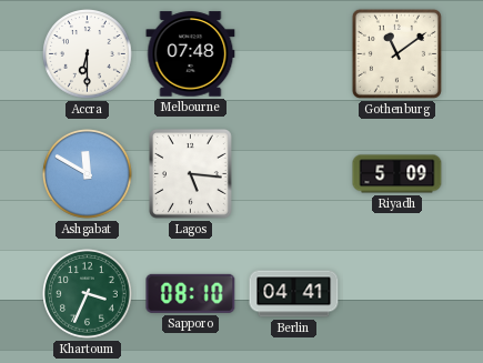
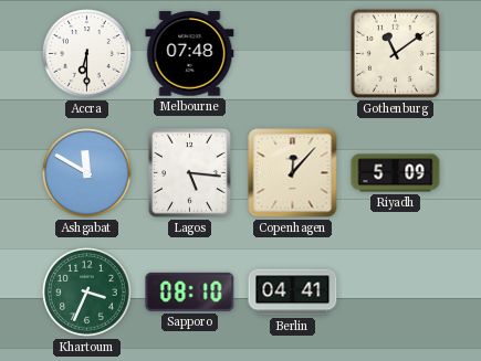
Copenhagen: none -> 12:07
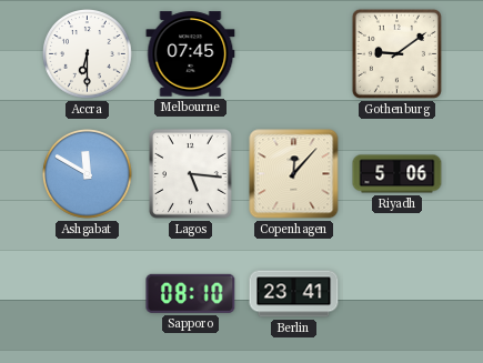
Melbourne: 07:48 -> 07:45
Gothenburg: 11:09 -> 9:09
Riyadh: 5:09 -> 5:06
Khartoum: 3:34 -> none
Berlin: 04:41 -> 23:41
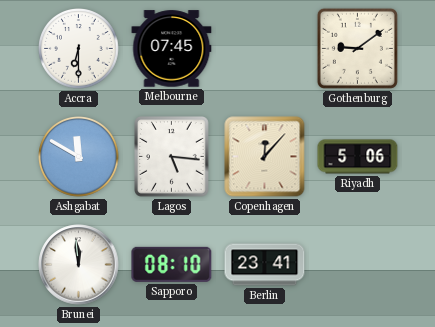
Brunei: none -> 11:59
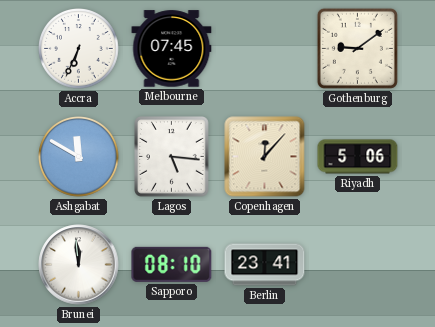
Accra: 6:30 -> 6:34
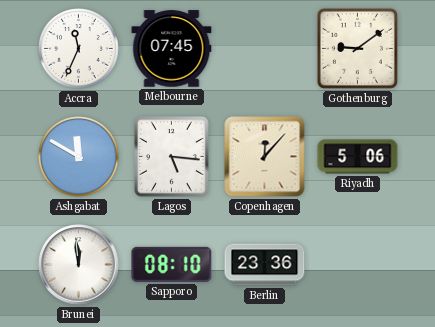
Accra: 6:34 -> 11:34
Berlin: 23:41 -> 23:36
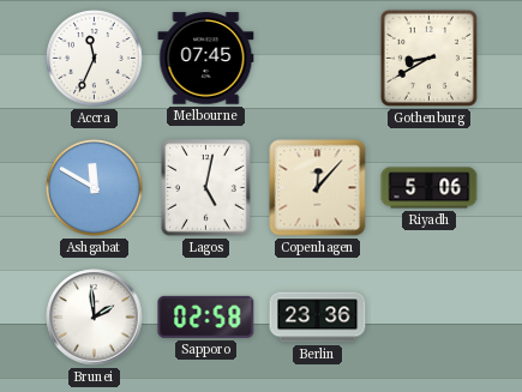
Gothenburg: 9:09 -> 8:40
Lagos: 5:16 -> 5:02
Brunei: 11:59 -> 1:59
Sapporo: 08:10 -> 02:58
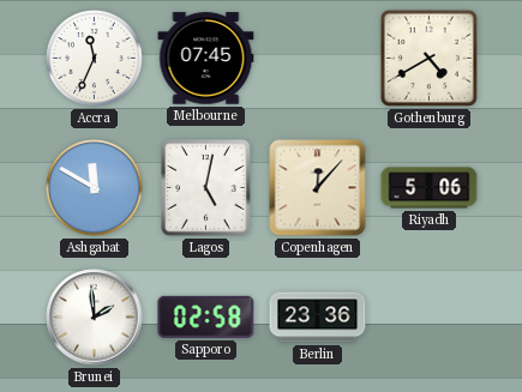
Gothenburg: 8:40 -> 4:40
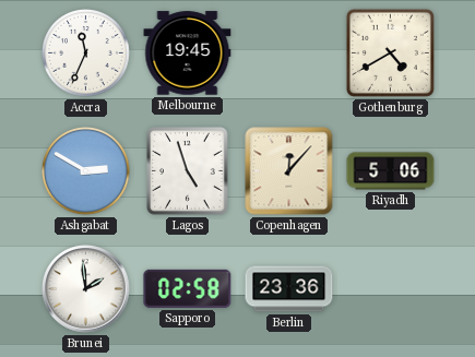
Melbourne: 07:45 -> 19:45
Ashgabat: 11:50 -> 2:50
Lagos: 5:02 -> 4:57
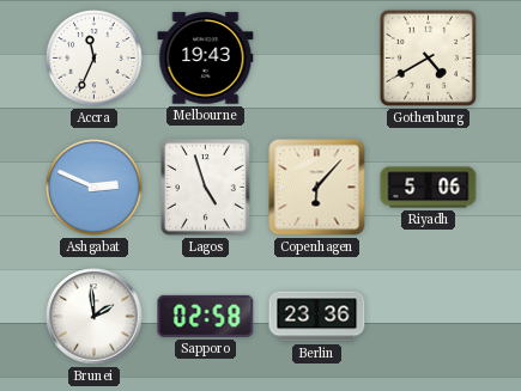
Melbourne: 19:45 -> 19:43
Ashgabat: 2:50 -> 2:49
Copenhagen: 12:07 -> 6:07
